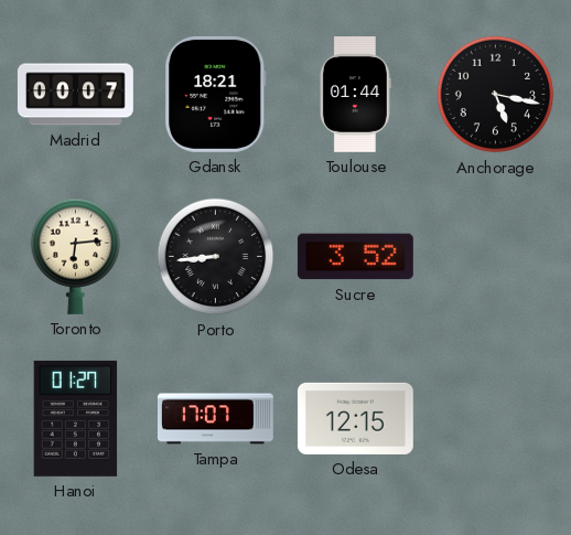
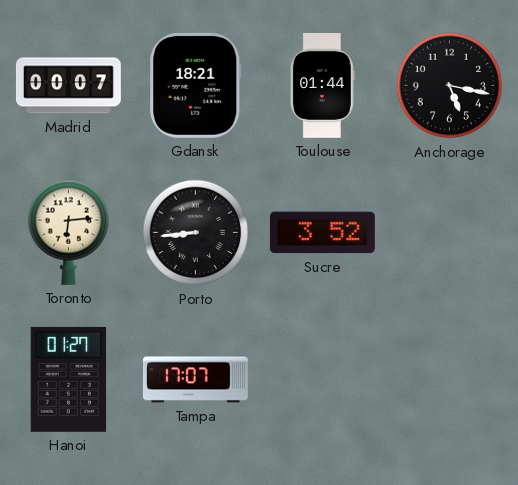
Odesa: 12:15 -> none
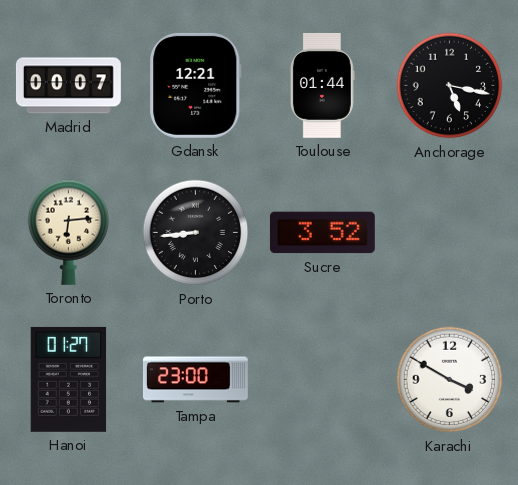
Gdansk: 18:21 -> 12:21
Tampa: 17:07 -> 23:00
Karachi: none -> 3:50
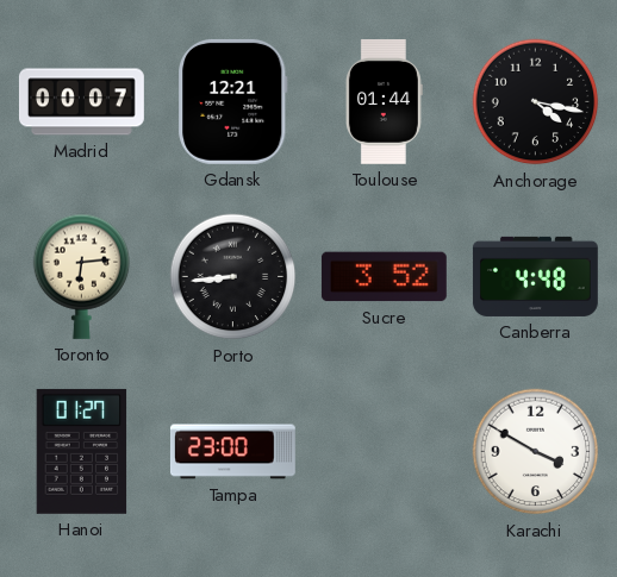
Anchorage: 5:17 -> 4:17
Canberra: none -> 4:48
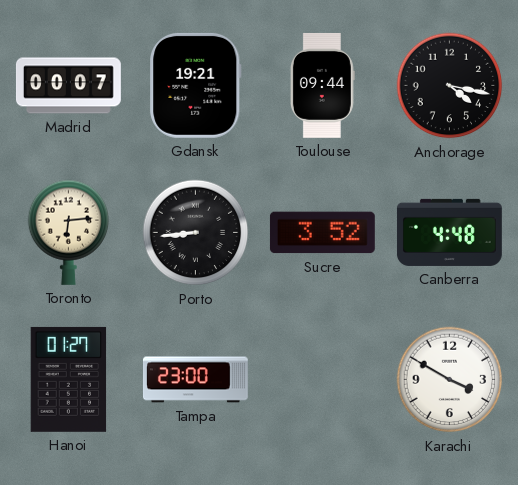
Gdansk: 12:21 -> 19:21
Toulouse: 01:44 -> 09:44
